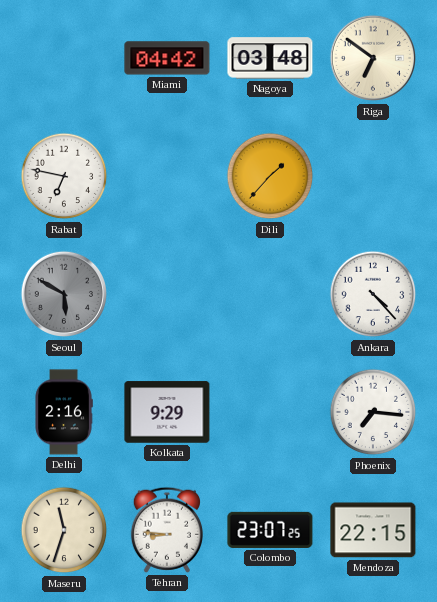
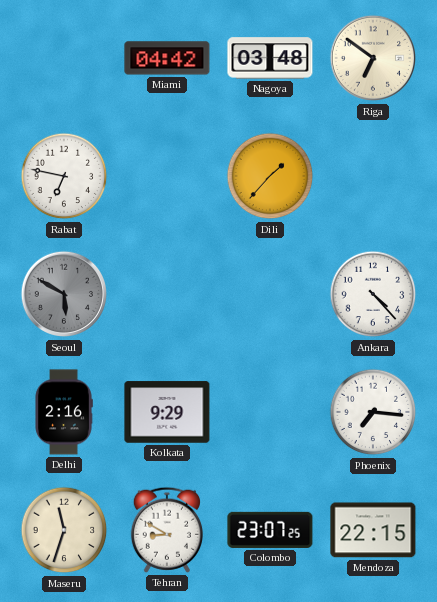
Tehran: 8:46 -> 8:50
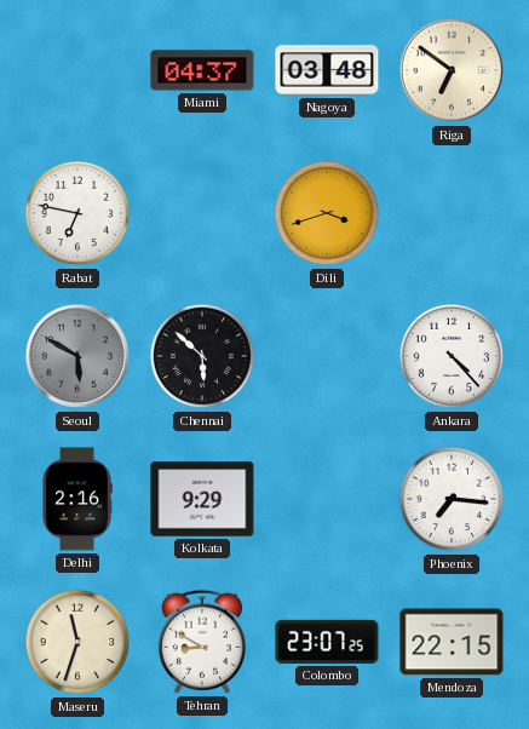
Miami: 04:42 -> 04:37
Dili: 1:37 -> 3:42
Chennai: none -> 5:52
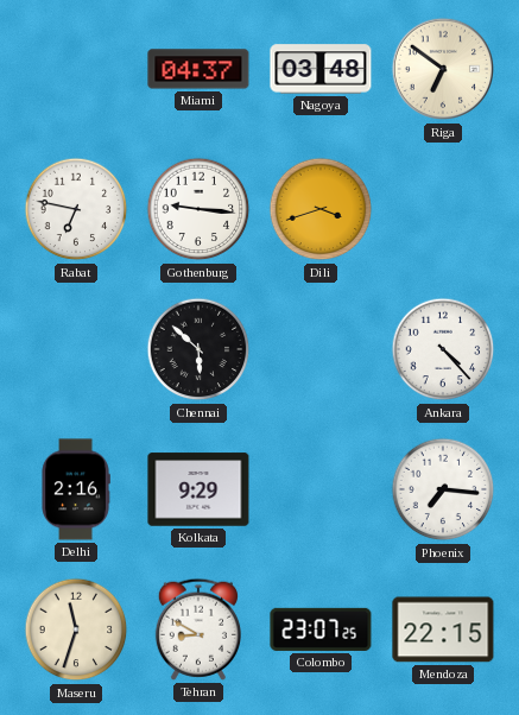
Gothenburg: none -> 9:16
Seoul: 5:50 -> none
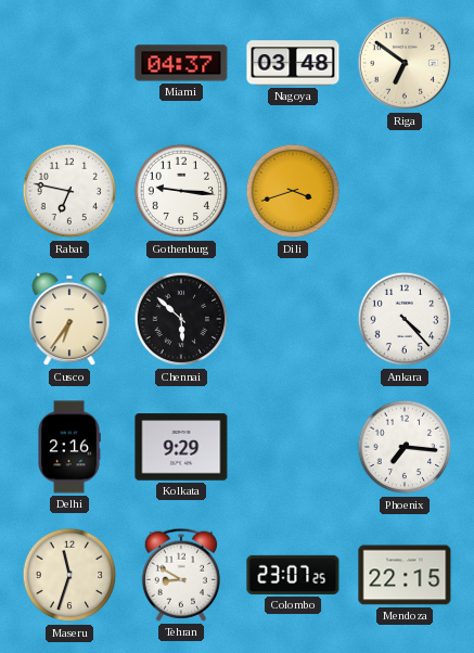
Cusco: none -> 6:36
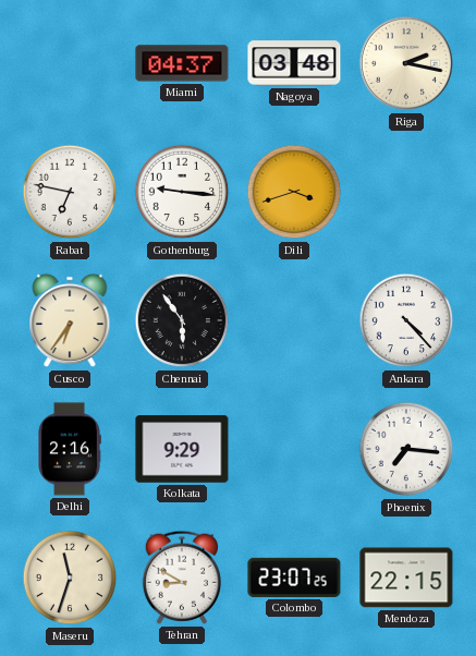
Riga: 6:51 -> 2:17
Chennai: 5:52 -> 5:54
